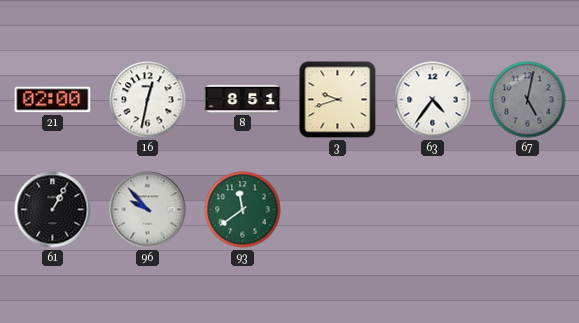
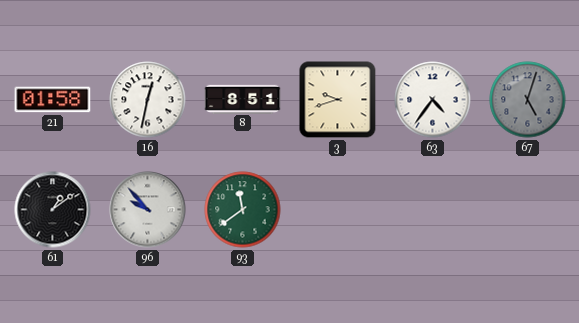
21: 02:00 -> 01:58
67: 5:02 -> 5:03
61: 1:05 -> 1:09
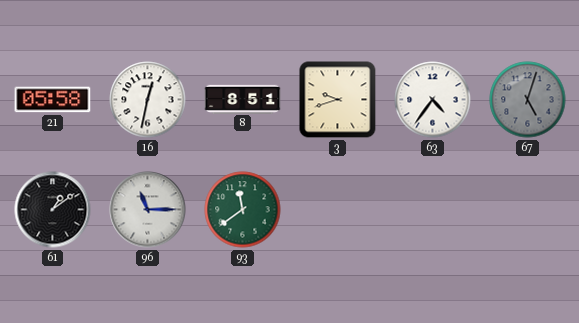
21: 01:58 -> 05:58
96: 9:53 -> 11:15
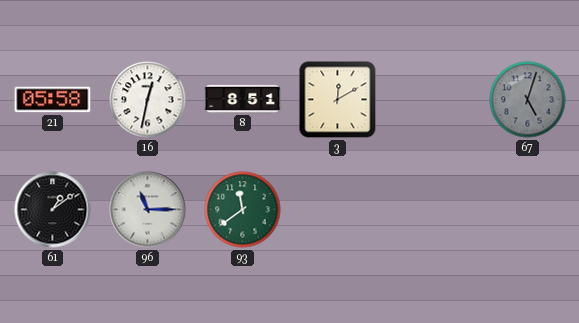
3: 9:42 -> 12:10
63: 4:36 -> none
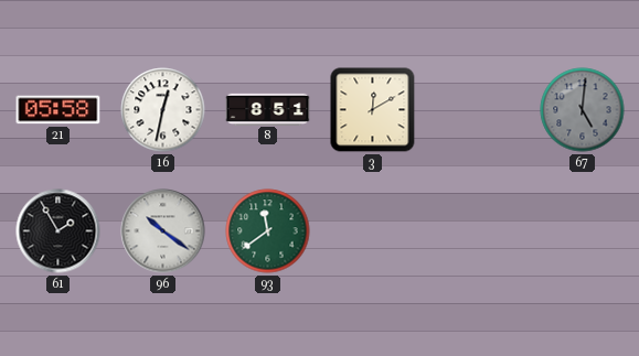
67: 5:03 -> 5:01
61: 1:09 -> 1:55
96: 11:15 -> 10:21
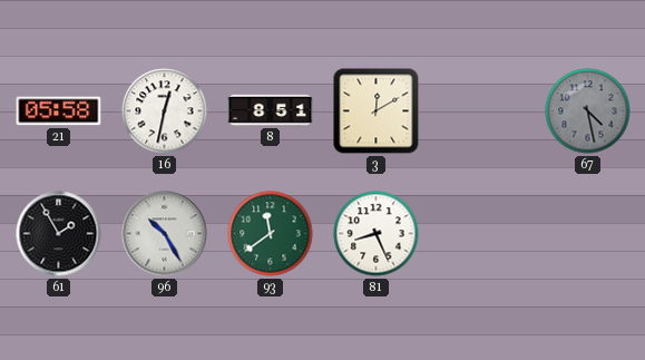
67: 5:01 -> 4:28
96: 10:21 -> 10:25
81: none -> 8:26
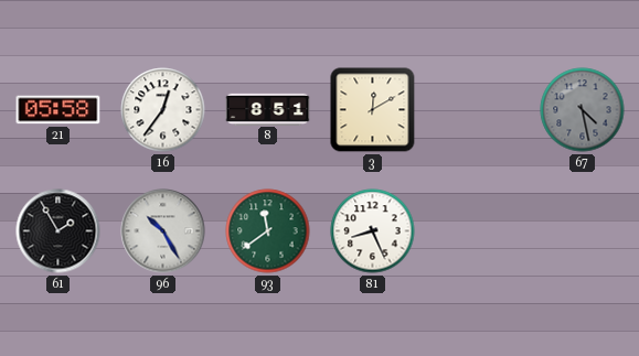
16: 12:32 -> 12:36
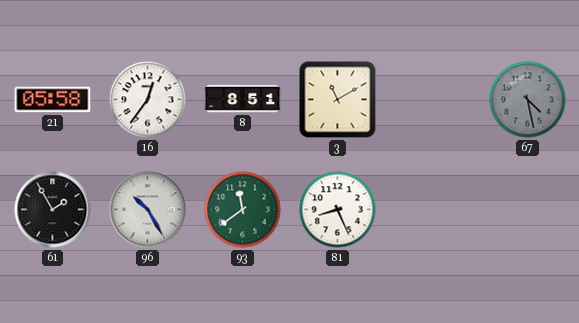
3: 12:10 -> 11:10
